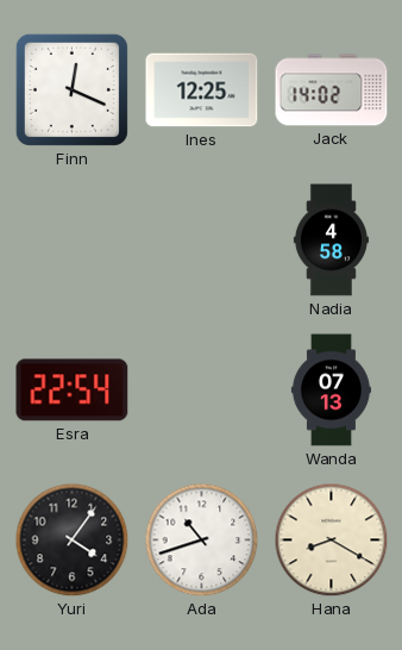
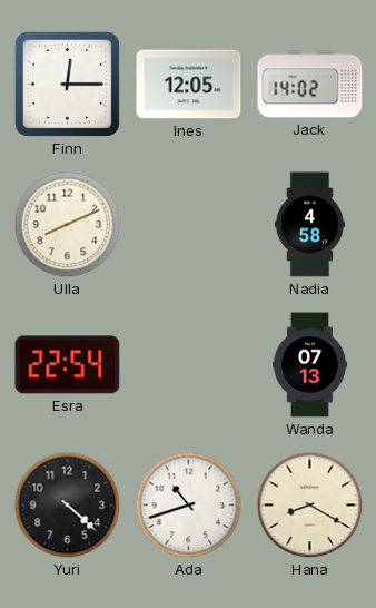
Finn: 12:19 -> 12:15
Ines: 12:25 -> 12:05
Ulla: none -> 8:11
Yuri: 4:06 -> 4:22
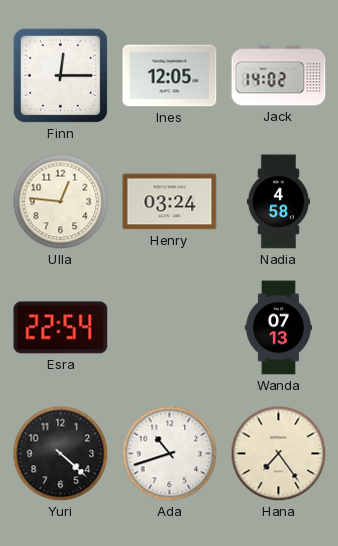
Ulla: 8:11 -> 12:46
Henry: none -> 03:24
Hana: 8:20 -> 7:24
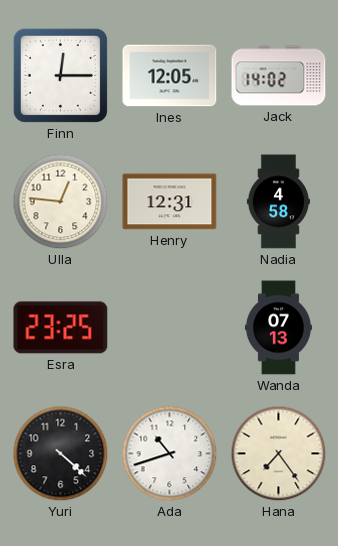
Henry: 03:24 -> 12:31
Esra: 22:54 -> 23:25
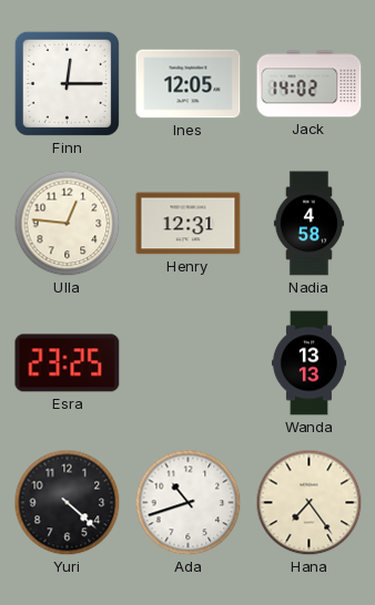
Wanda: 07:13 -> 13:13
